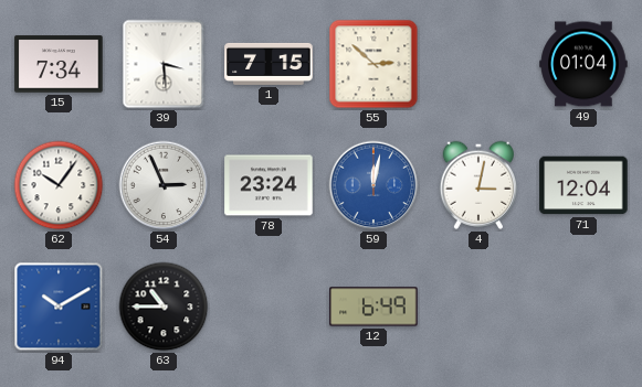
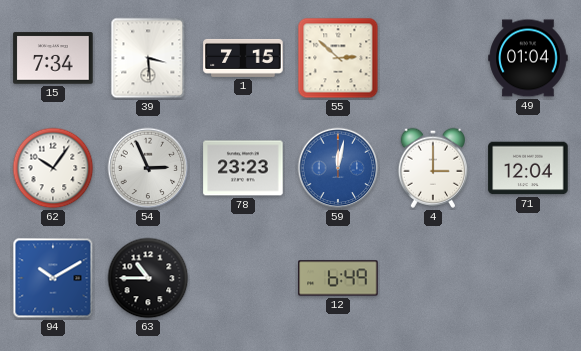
78: 23:24 -> 23:23
4: 3:02 -> 3:00
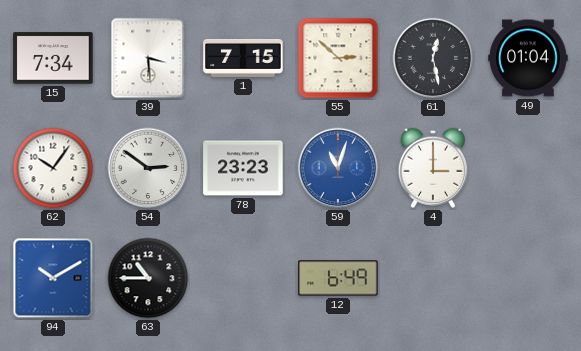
61: none -> 12:28
54: 2:56 -> 2:51
59: 12:02 -> 11:03
71: 12:04 -> none
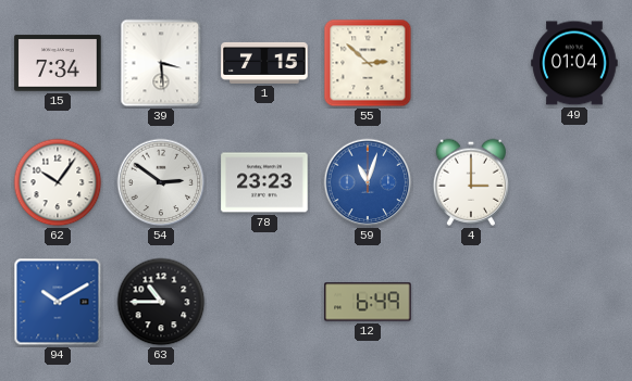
61: 12:28 -> none
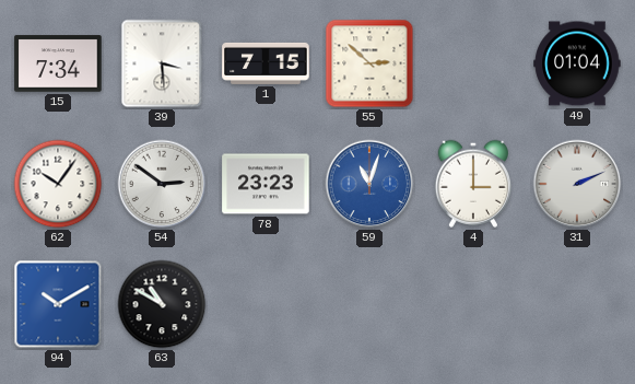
31: none -> 2:11
63: 10:45 -> 10:50
12: 6:49 -> none
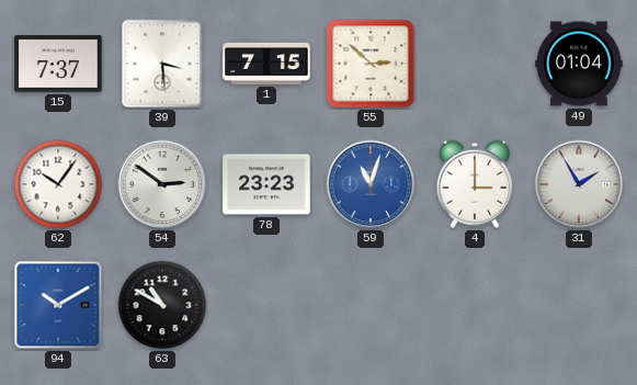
15: 7:34 -> 7:37
31: 2:11 -> 1:55
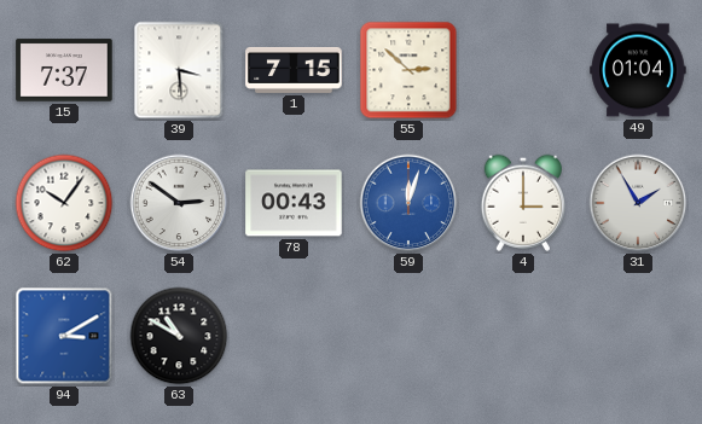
78: 23:23 -> 00:43
59: 11:03 -> 12:03
94: 10:10 -> 3:10
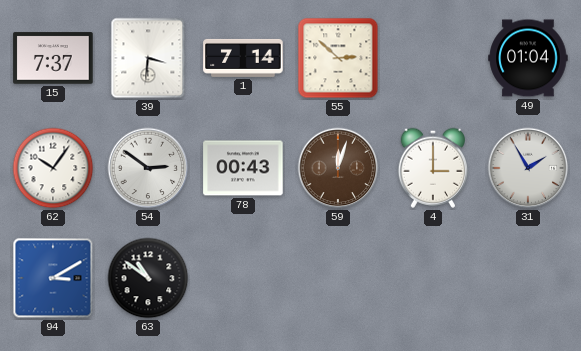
39: 3:29 -> 3:31
1: 7:15 -> 7:14
59 dial: blue -> brown
63: 10:50 -> 10:51
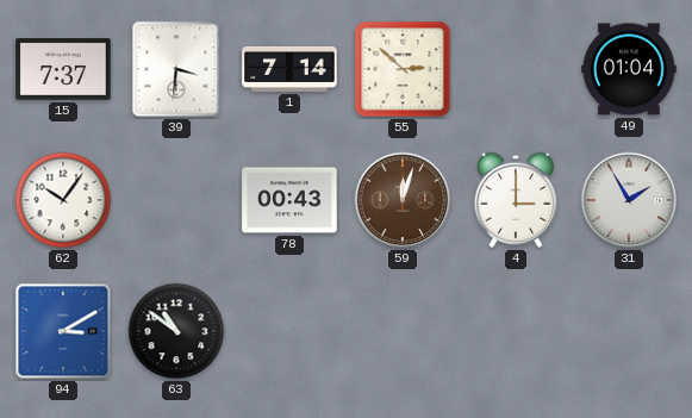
54: 2:51 -> none
